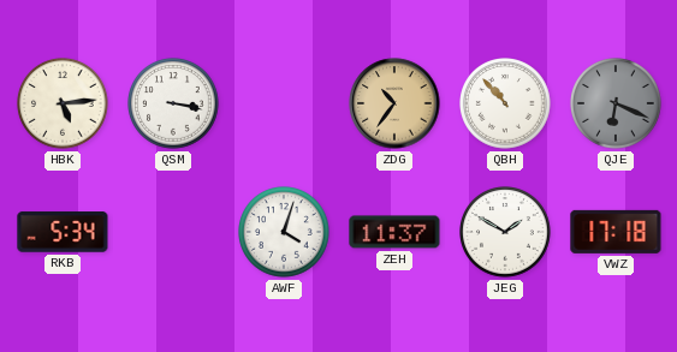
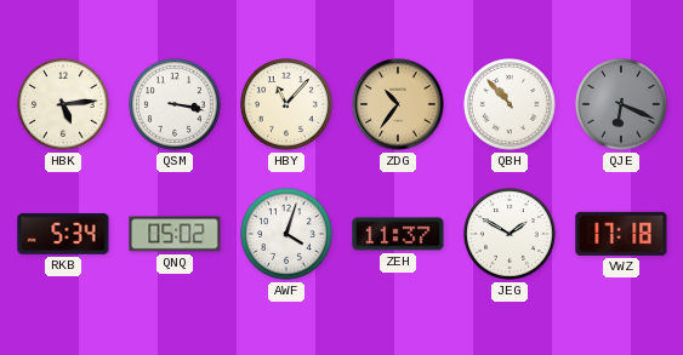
HBY: none -> 11:07
QNQ: none -> 05:02
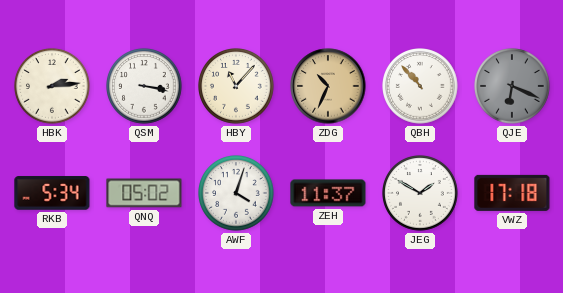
HBK: 5:14 -> 2:14
ZDG: 10:36 -> 10:34
